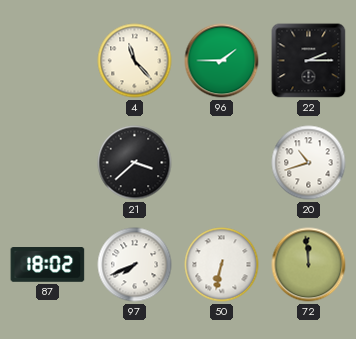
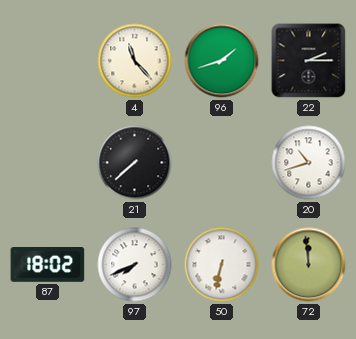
96: 1:45 -> 1:42
21: 3:38 -> 7:38
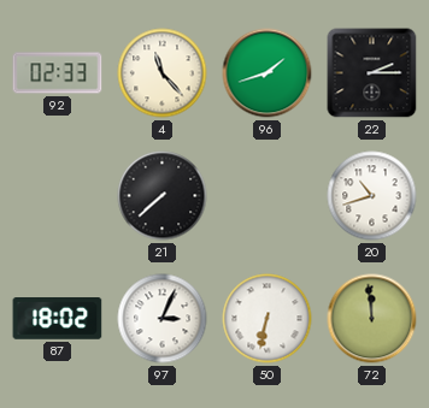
92: none -> 02:33
97: 7:41 -> 3:04
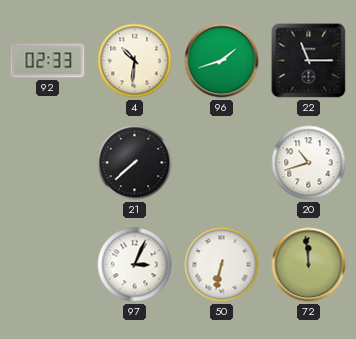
4: 11:23 -> 10:31
22: 2:15 -> 11:15
87: 18:02 -> none
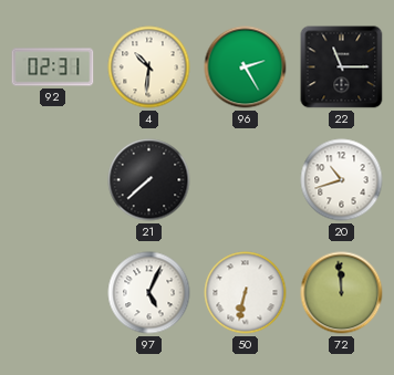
92: 02:33 -> 02:31
96: 1:42 -> 2:25
97: 3:04 -> 5:04
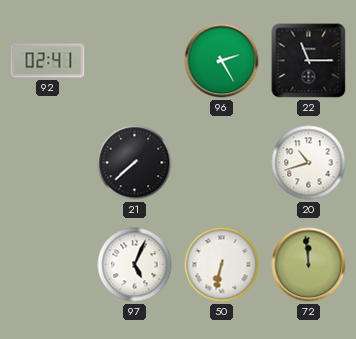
92: 02:31 -> 02:41
4: 10:31 -> none
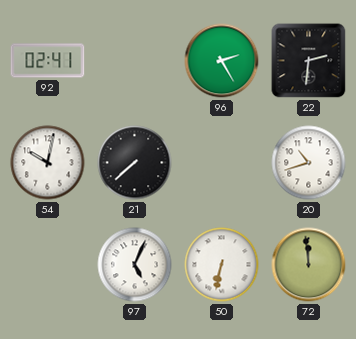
22: 11:15 -> 2:31
54: none -> 10:02
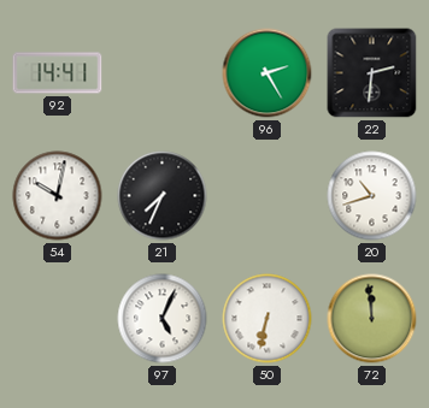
92: 02:41 -> 14:41
21: 7:38 -> 7:34
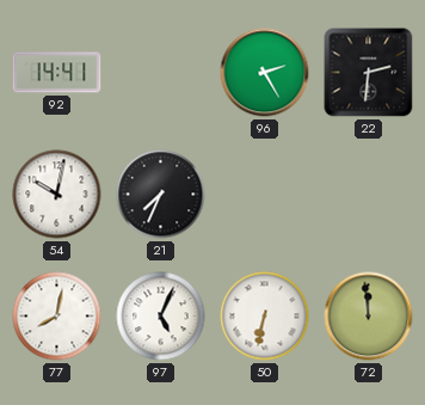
20: 10:42 -> none
77: none -> 8:02
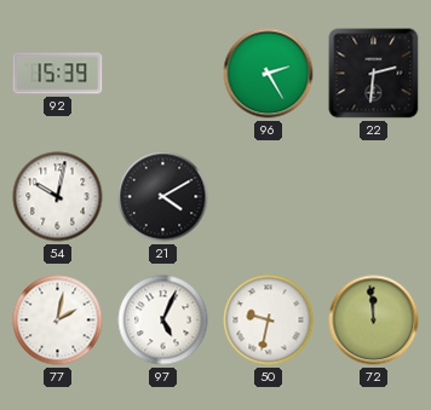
92: 14:41 -> 15:39
21: 7:34 -> 4:10
77: 8:02 -> 2:02
50: 6:32 -> 9:32
